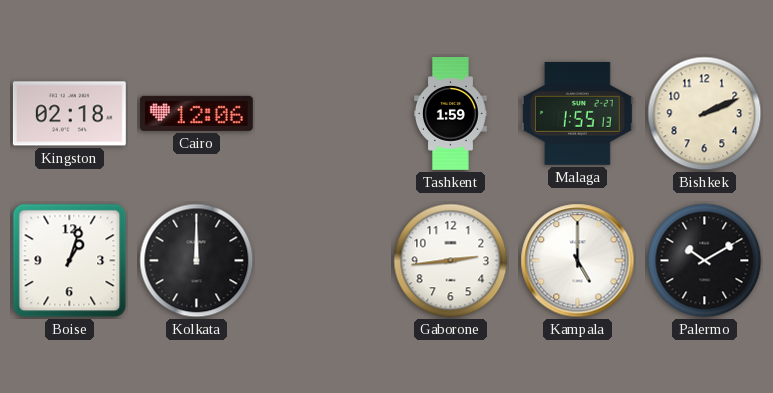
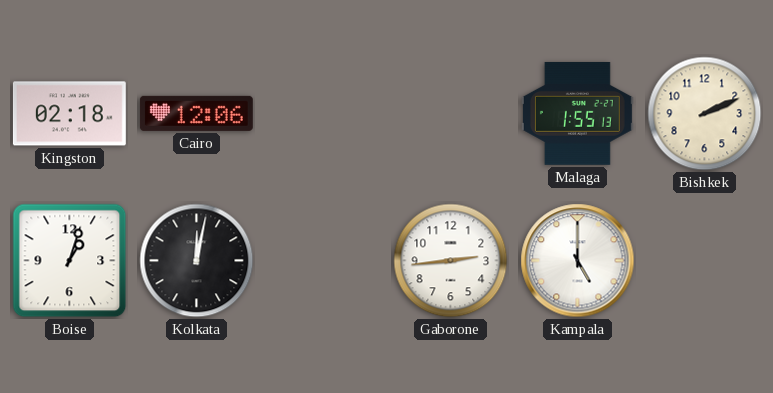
Tashkent: 1:59 -> none
Kolkata: 12:00 -> 12:02
Palermo: 10:10 -> none
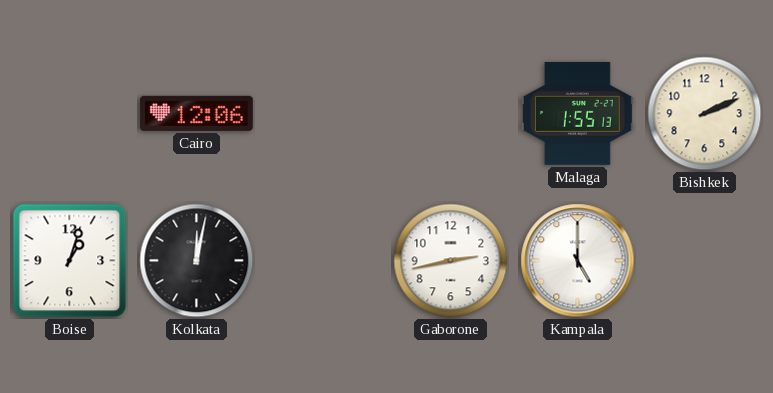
Kingston: 02:18 -> none
Gaborone: 2:44 -> 2:43
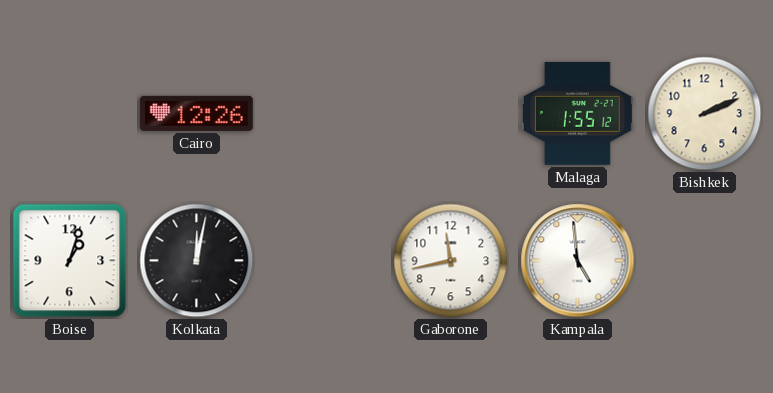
Cairo: 12:06 -> 12:26
Malaga: 1:55:13 -> 1:55:12
Gaborone: 2:43 -> 11:43
Kampala: 5:00 -> 4:59
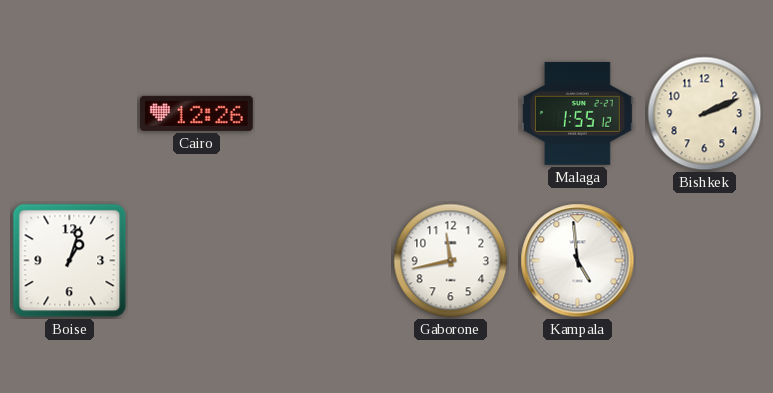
Kolkata: 12:02 -> none
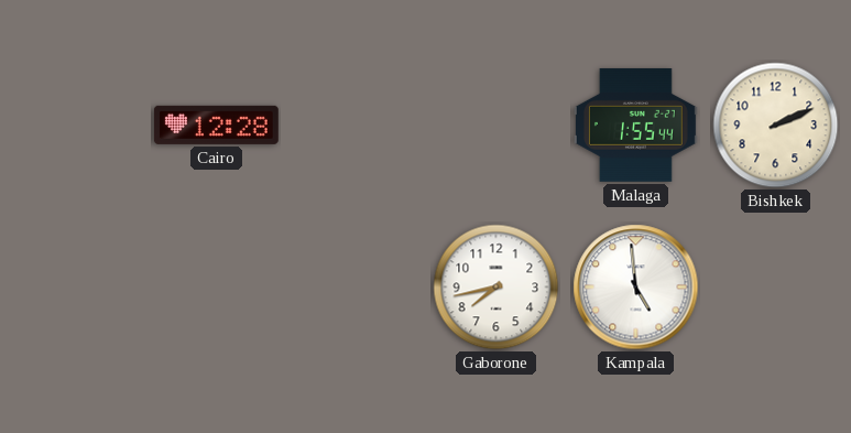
Cairo: 12:26 -> 12:28
Malaga: 1:55:12 -> 1:55:44
Boise: 1:03 -> none
Gaborone: 11:43 -> 7:43
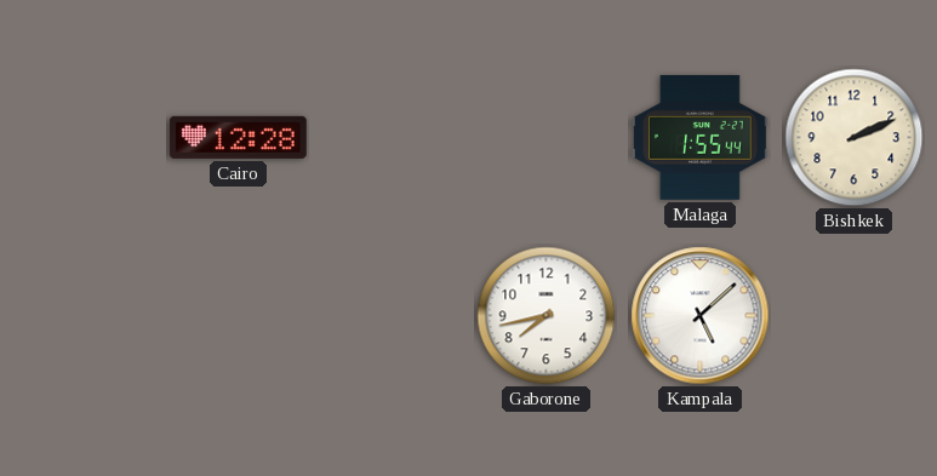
Kampala: 4:59 -> 5:08
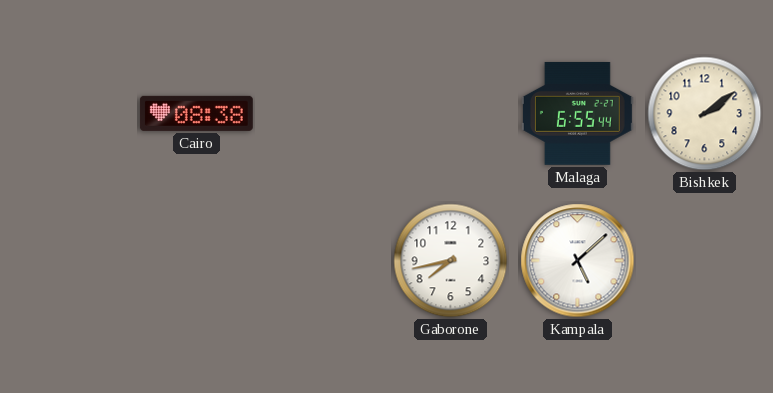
Cairo: 12:28 -> 08:38
Malaga: 1:55 -> 6:55
Bishkek: 2:11 -> 2:09
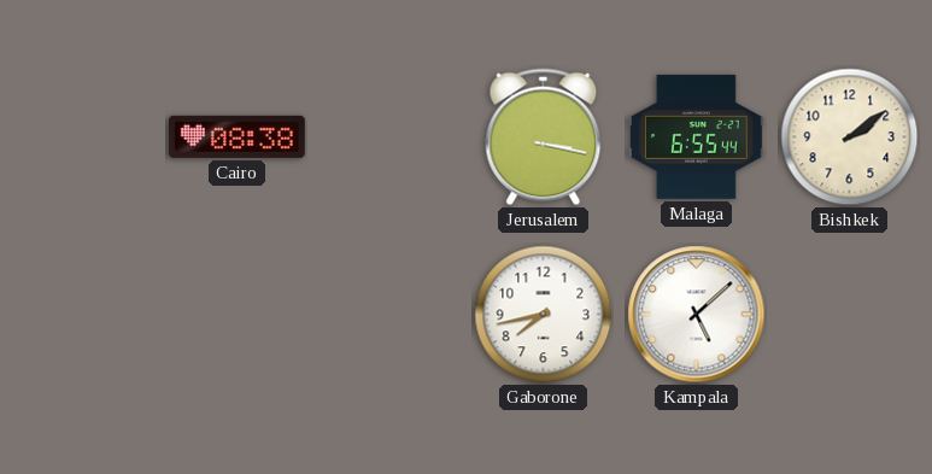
Jerusalem: none -> 3:17
